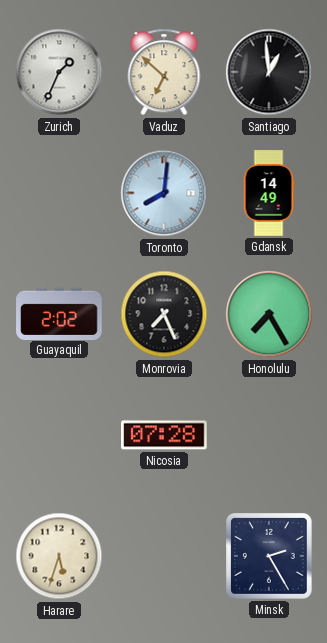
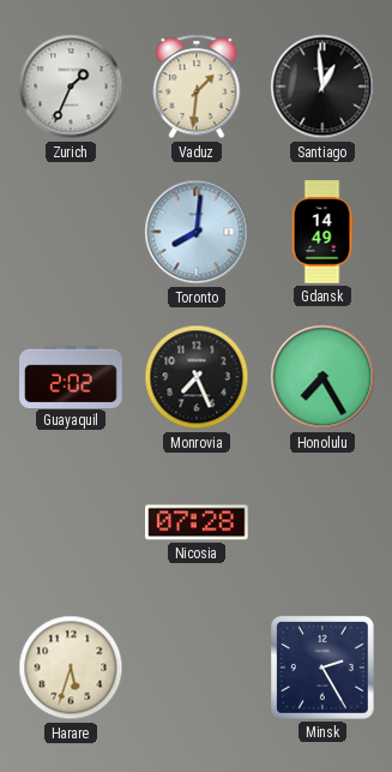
Vaduz: 6:52 -> 1:31
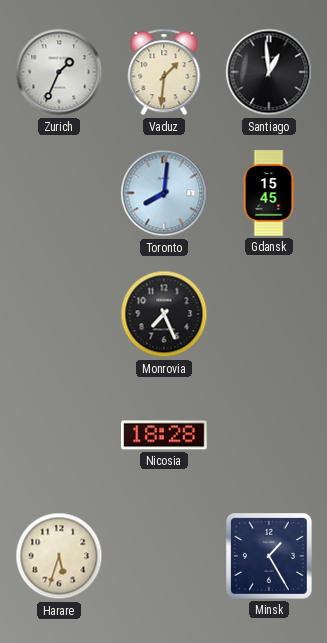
Gdansk: 14:49 -> 15:45
Guayaquil: 2:02 -> none
Honolulu: 7:25 -> none
Nicosia: 07:28 -> 18:28
Minsk: 2:25 -> 1:25
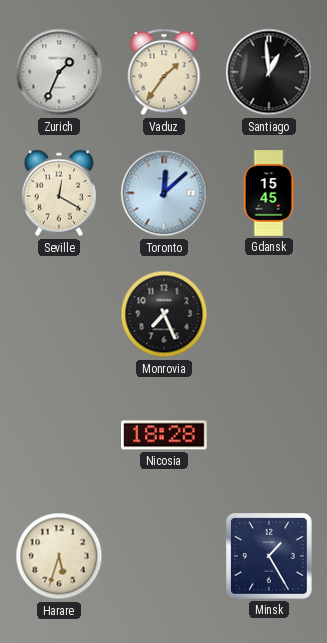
Vaduz: 1:31 -> 1:36
Seville: none -> 12:20
Toronto: 8:01 -> 12:08
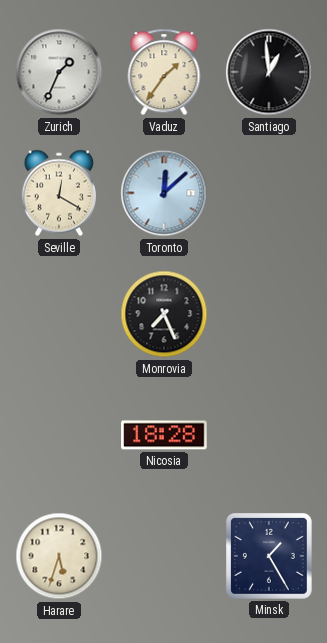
Gdansk: 15:45 -> none
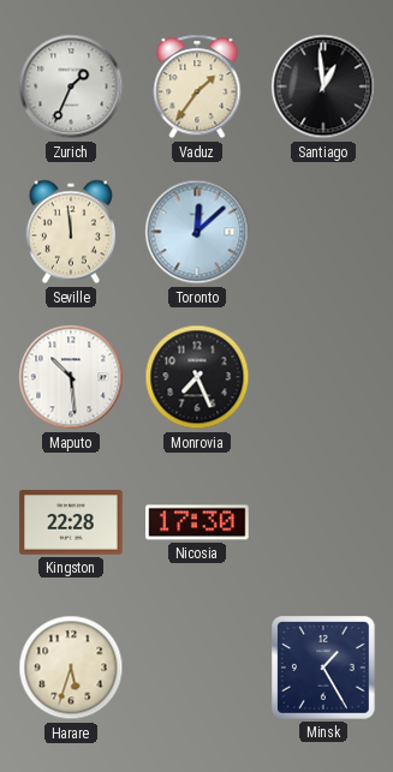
Seville: 12:20 -> 11:59
Maputo: none -> 10:29
Kingston: none -> 22:28
Nicosia: 18:28 -> 17:30
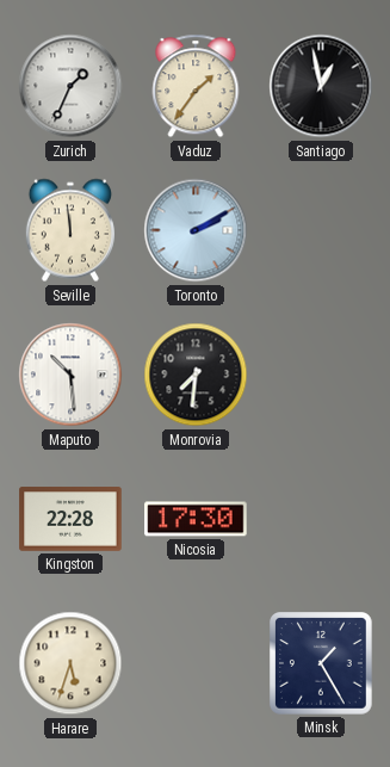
Santiago: 12:59 -> 12:58
Toronto: 12:08 -> 2:10
Monrovia: 7:26 -> 7:31
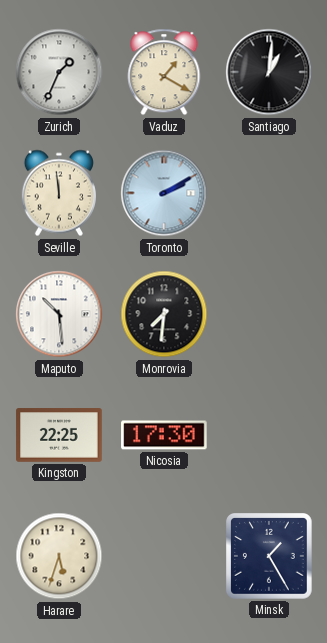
Vaduz: 1:36 -> 1:20
Santiago: 12:58 -> 1:01
Kingston: 22:28 -> 22:25
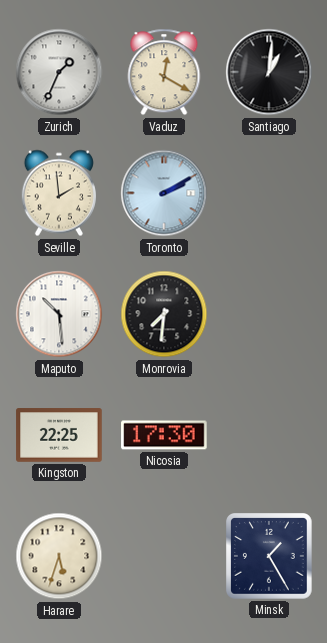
Vaduz: 1:20 -> 12:20
Seville: 11:59 -> 1:59
